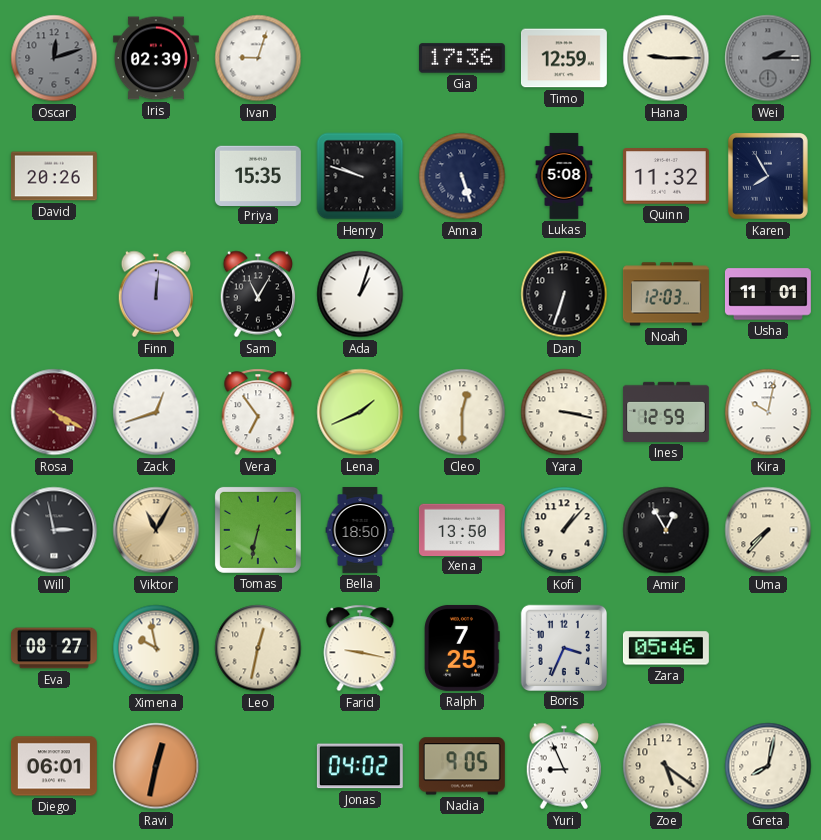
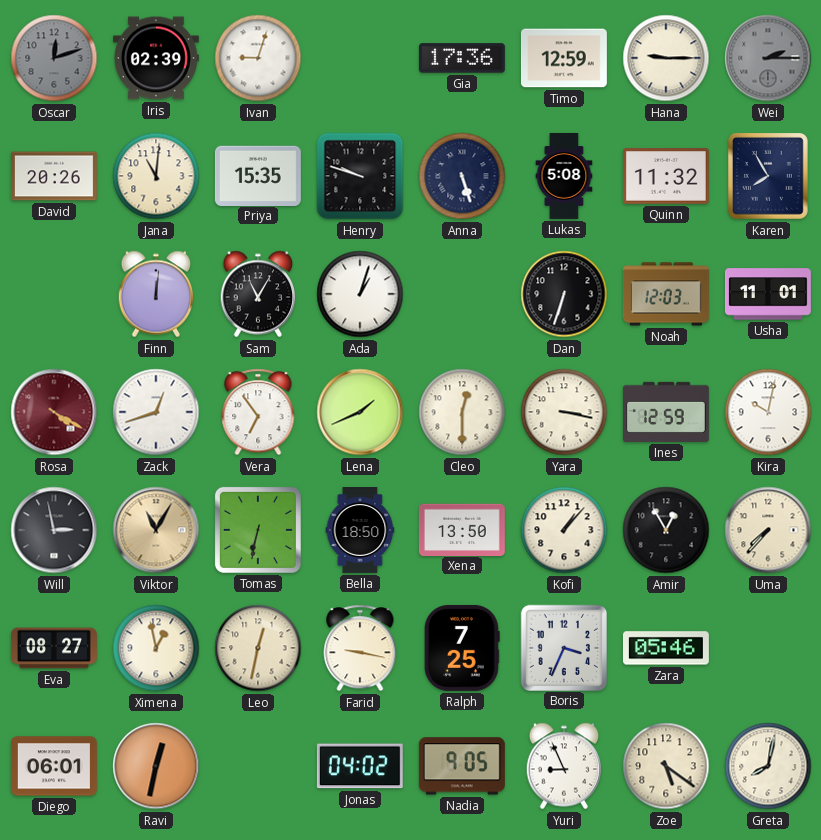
Jana: none -> 11:01
Ximena: 9:58 -> 12:58
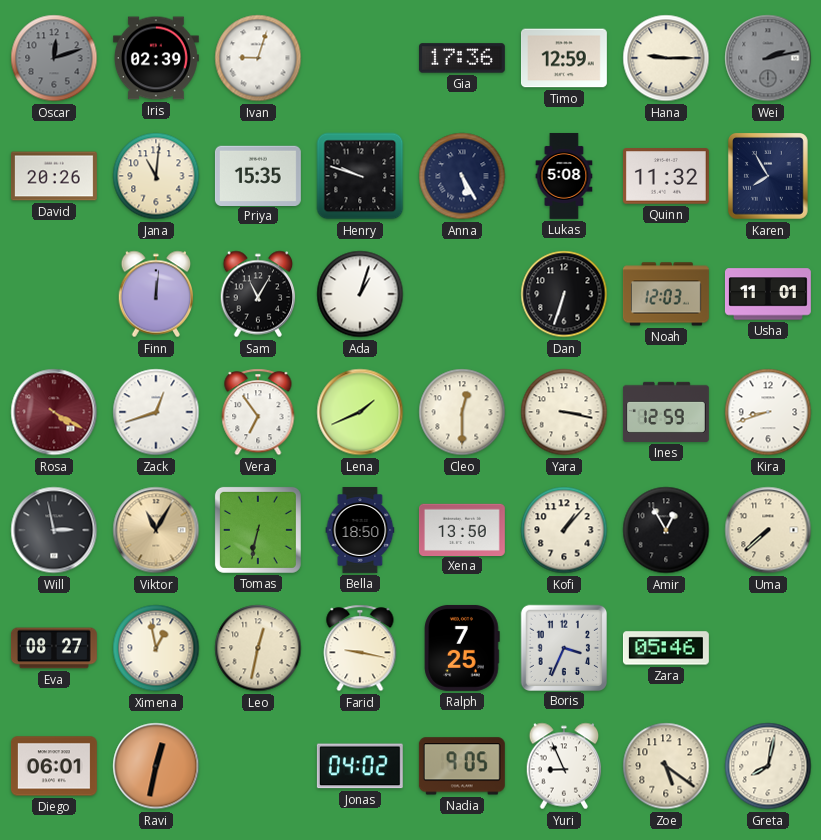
Wei: 2:15 -> 2:13
Anna: 5:27 -> 5:25
Kira: 10:02 -> 8:42
Uma: 7:37 -> 7:38
